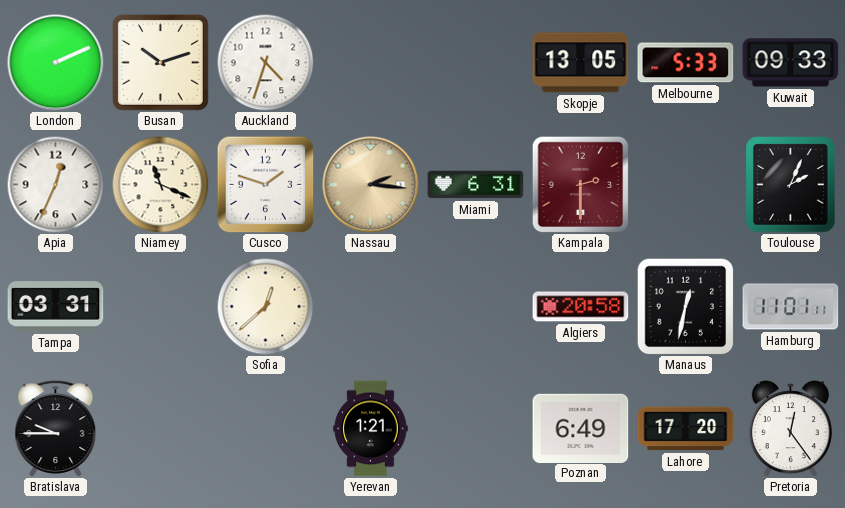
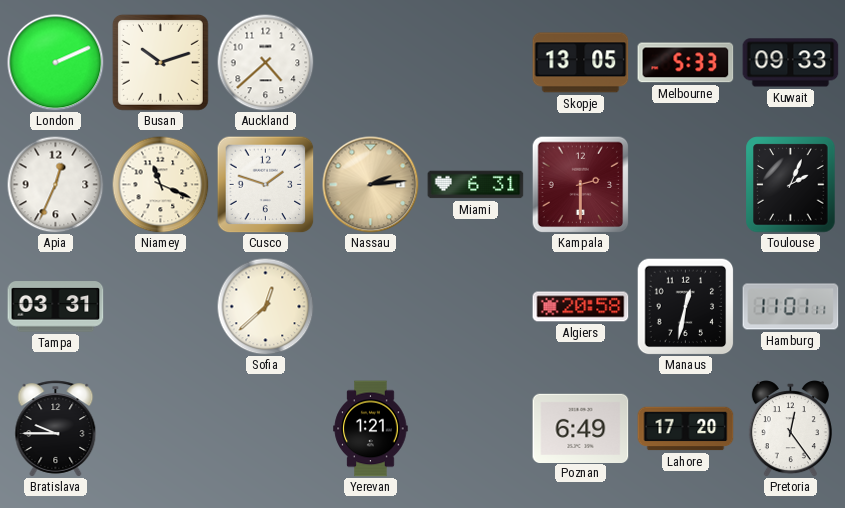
Auckland: 4:33 -> 4:38
Nassau: 2:16 -> 2:14
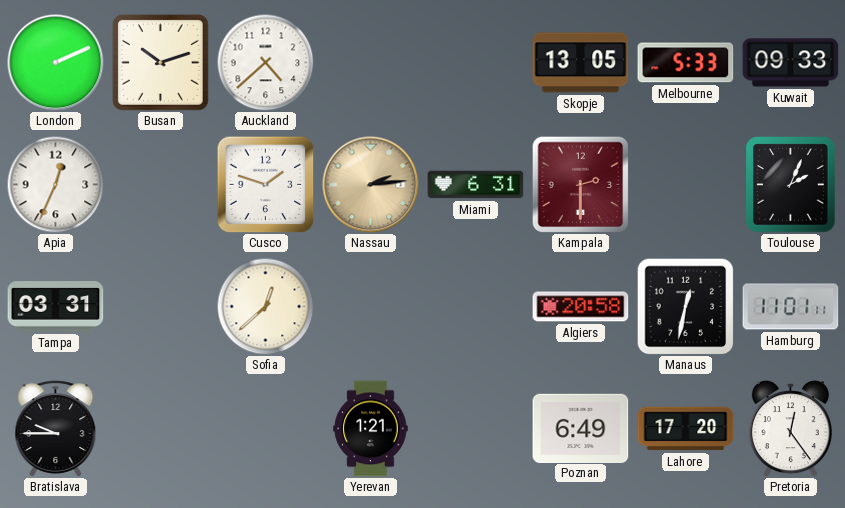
Niamey: 11:19 -> none
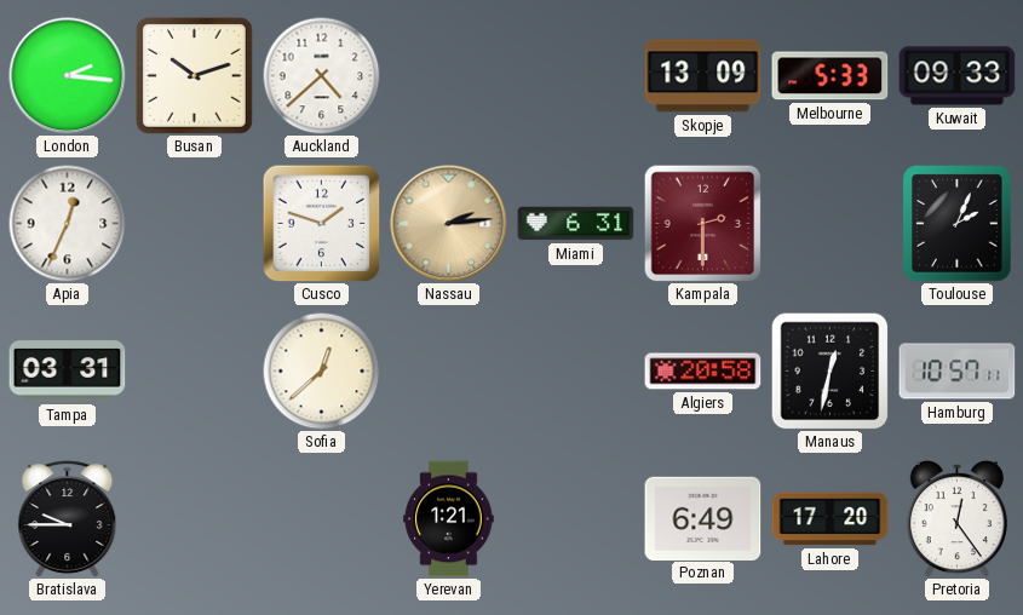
London: 2:11 -> 2:16
Skopje: 13:05 -> 13:09
Hamburg: 11:01 -> 10:57
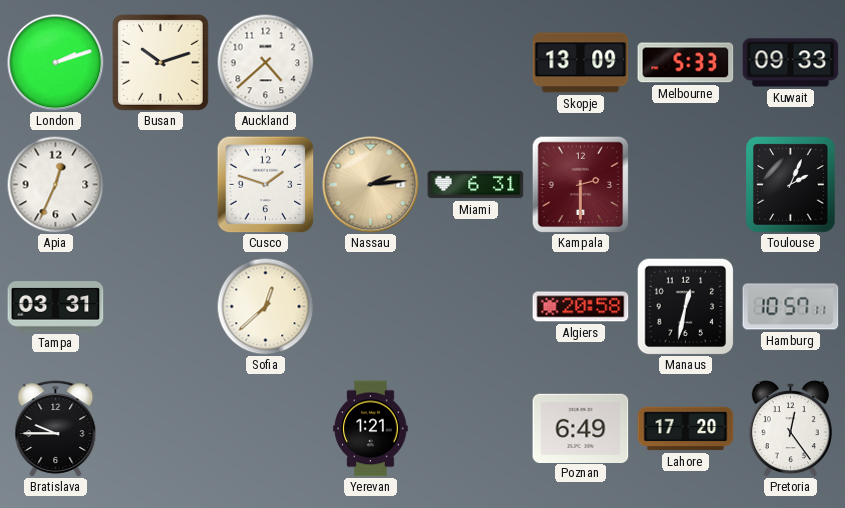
London: 2:16 -> 2:12
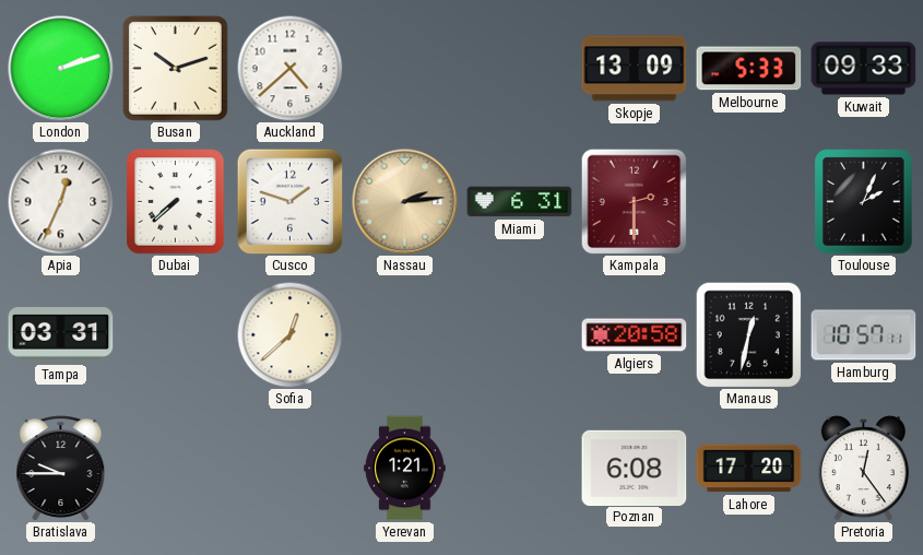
Dubai: none -> 7:38
Poznan: 6:49 -> 6:08
